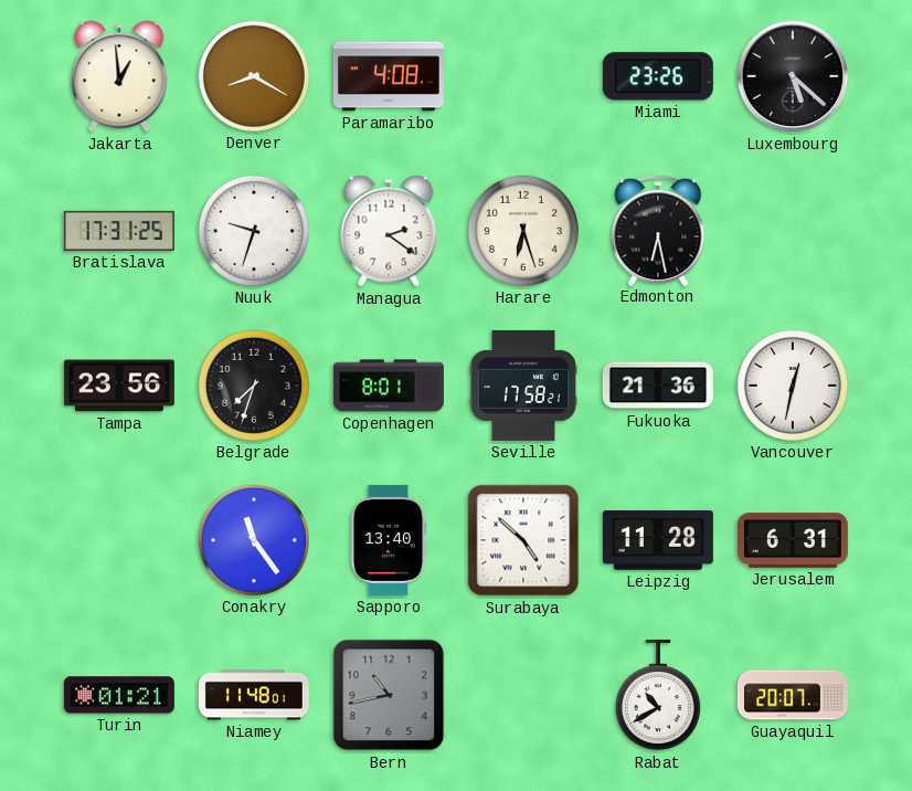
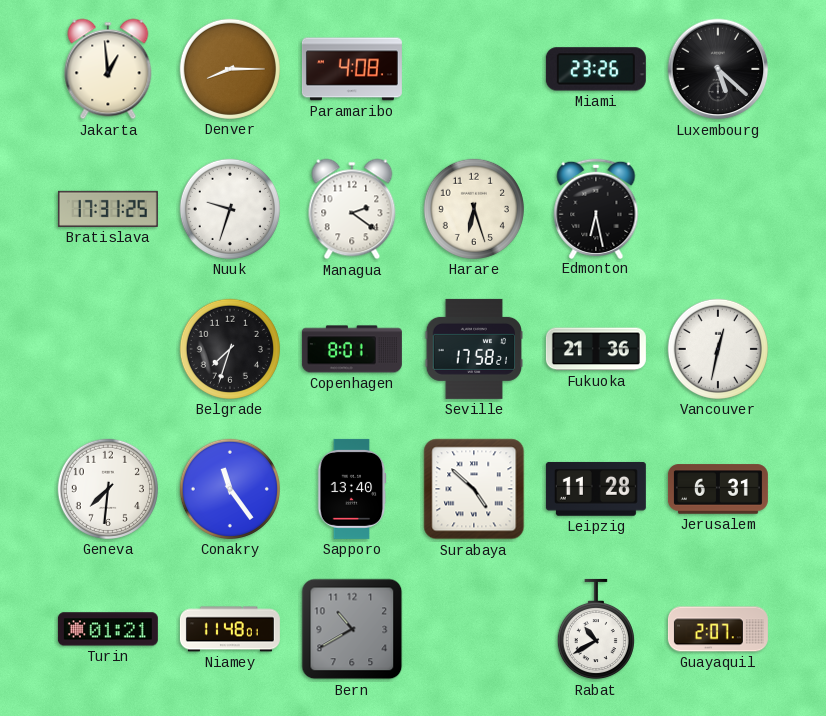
Denver: 8:20 -> 8:15
Tampa: 23:56 -> none
Geneva: none -> 7:31
Bern: 10:43 -> 10:40
Guayaquil: 20:07 -> 2:07
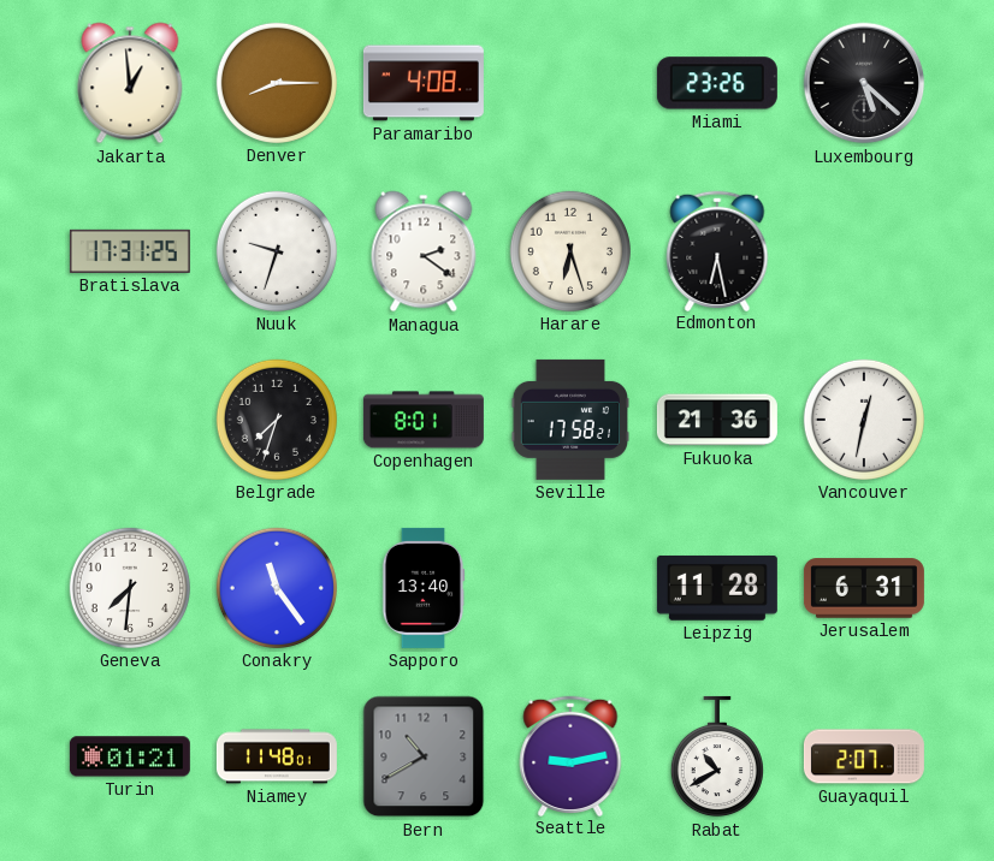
Surabaya: 4:52 -> none
Seattle: none -> 9:13
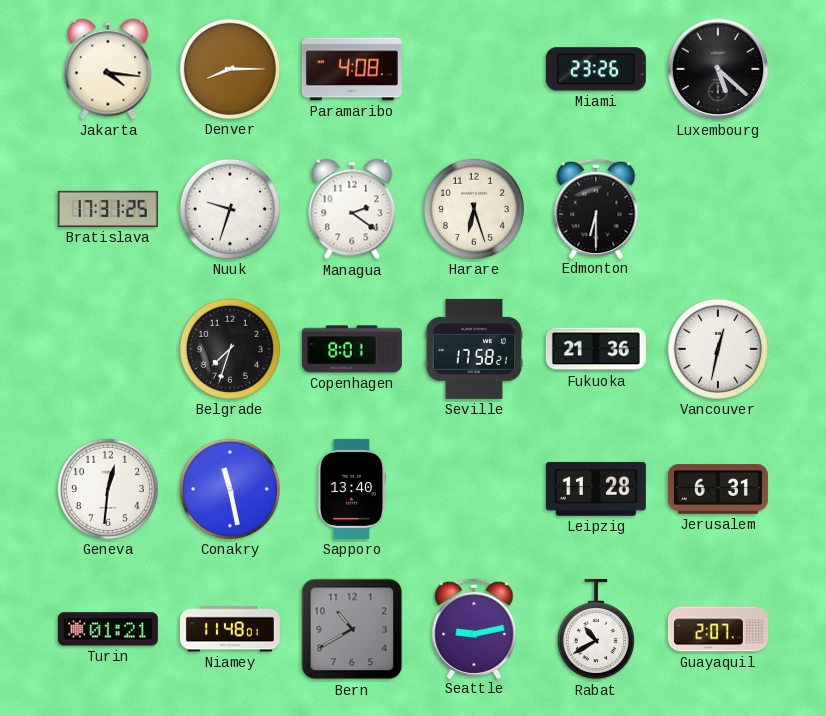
Jakarta: 12:59 -> 4:16
Edmonton: 6:28 -> 6:30
Geneva: 7:31 -> 12:31
Conakry: 11:24 -> 11:28
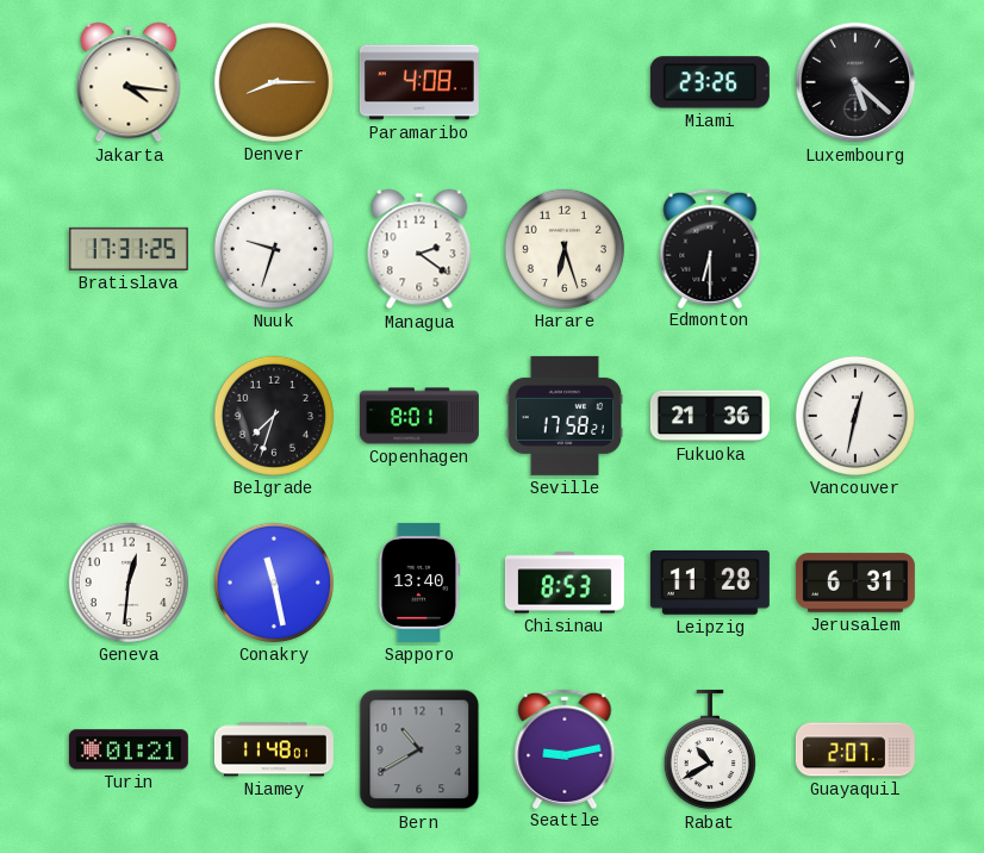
Chisinau: none -> 8:53
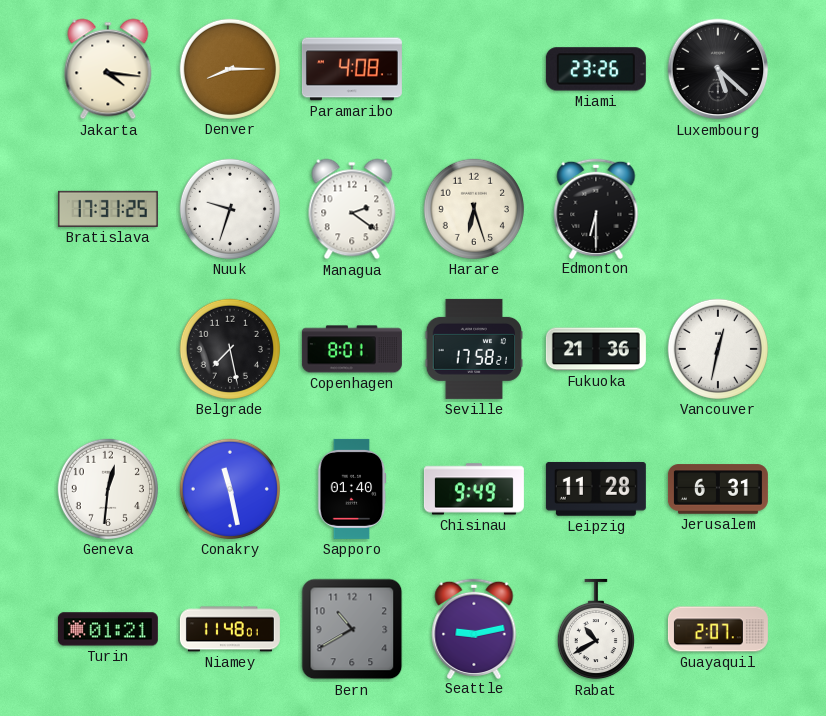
Belgrade: 7:33 -> 7:28
Sapporo: 13:40 -> 01:40
Chisinau: 8:53 -> 9:49
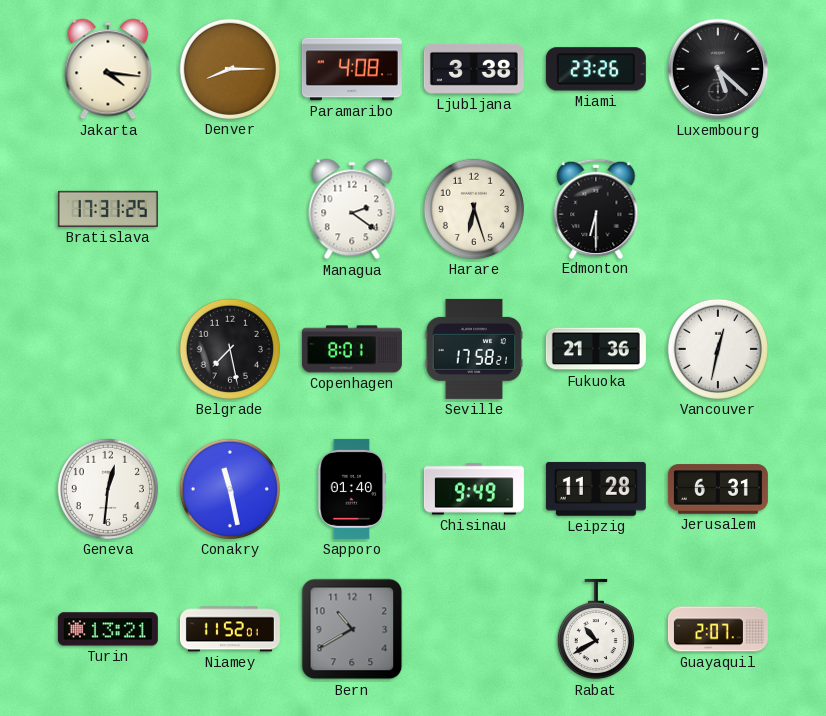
Ljubljana: none -> 3:38
Nuuk: 9:33 -> none
Turin: 01:21 -> 13:21
Niamey: 11:48 -> 11:52
Seattle: 9:13 -> none
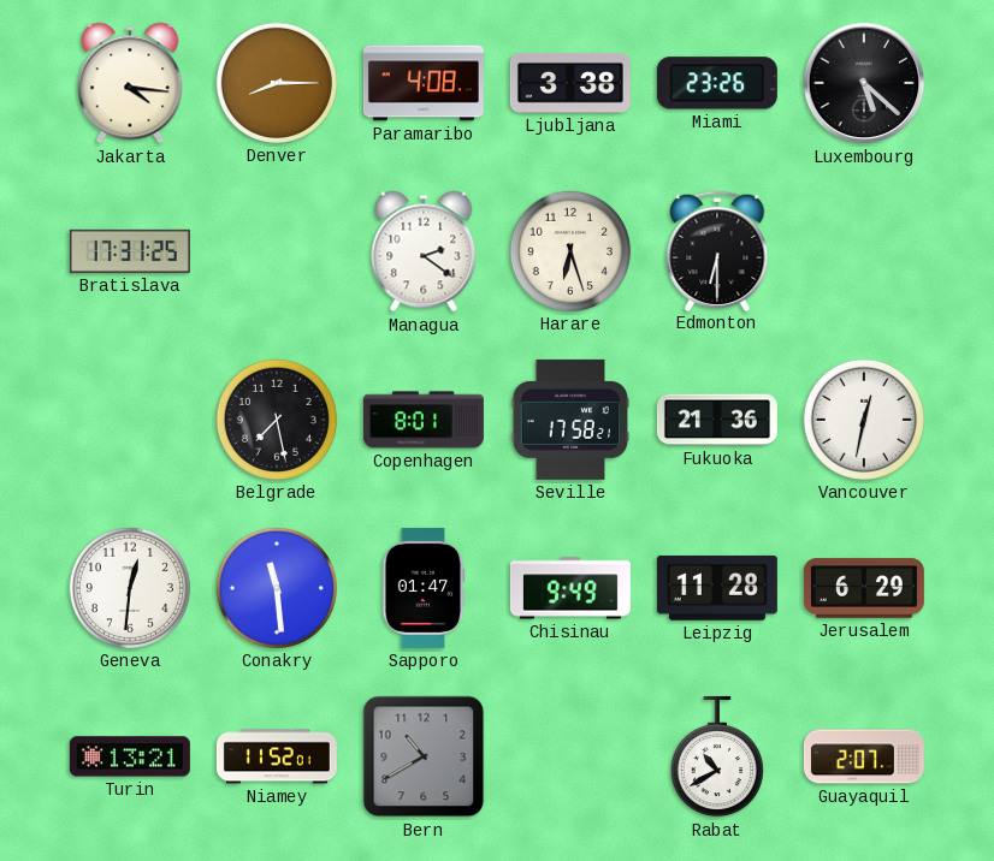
Conakry: 11:28 -> 11:29
Sapporo: 01:40 -> 01:47
Jerusalem: 6:31 -> 6:29
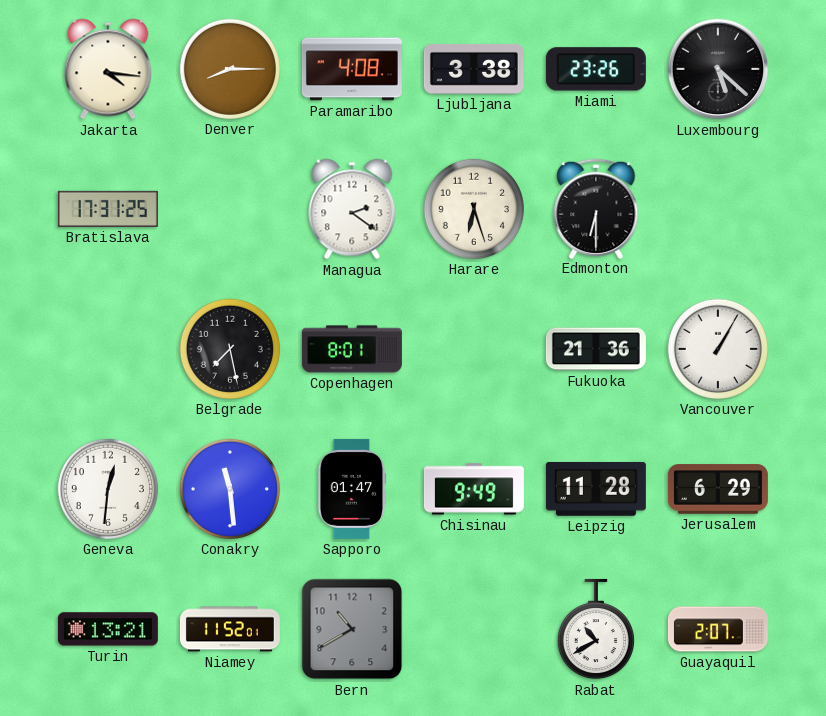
Seville: 17:58 -> none
Vancouver: 12:32 -> 1:05
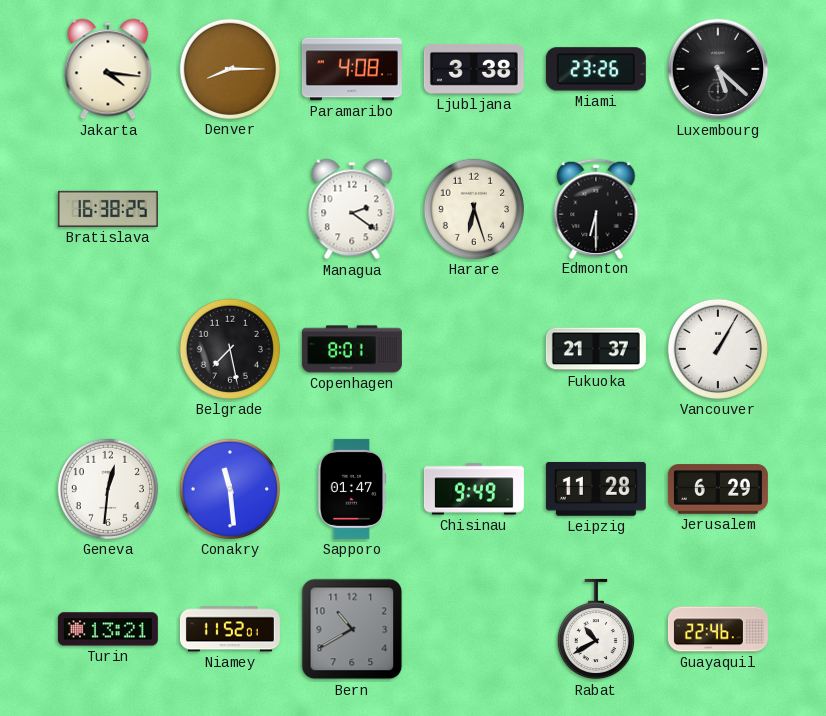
Bratislava: 17:31 -> 16:38
Fukuoka: 21:36 -> 21:37
Guayaquil: 2:07 -> 22:46
